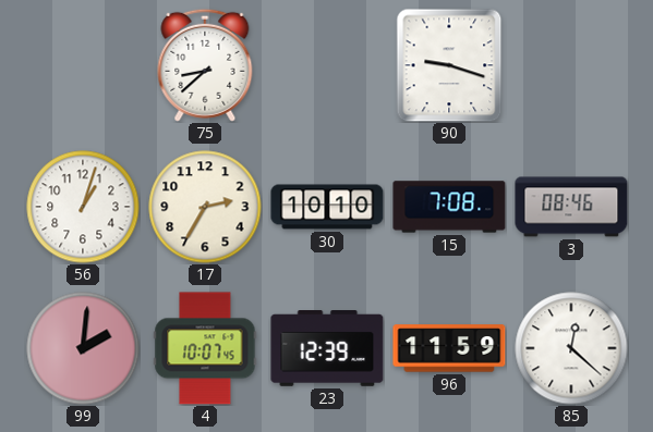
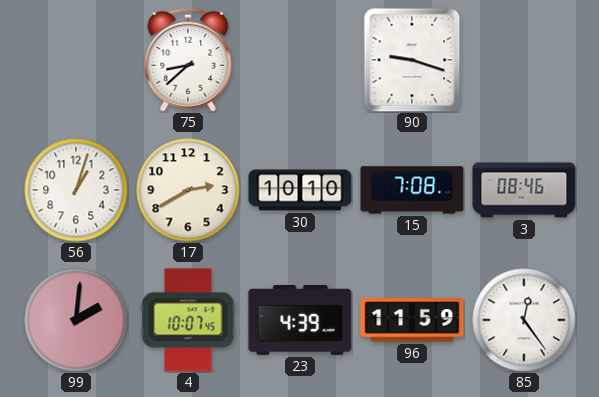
17: 2:35 -> 2:40
23: 12:39 -> 4:39
85: 12:22 -> 12:24
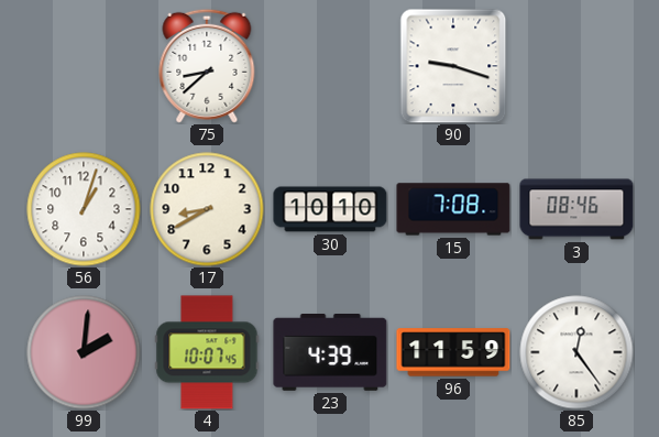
17: 2:40 -> 8:40
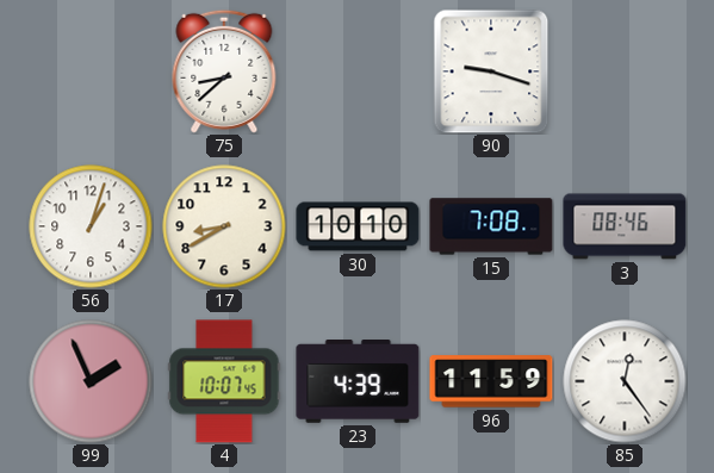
99: 2:01 -> 1:56
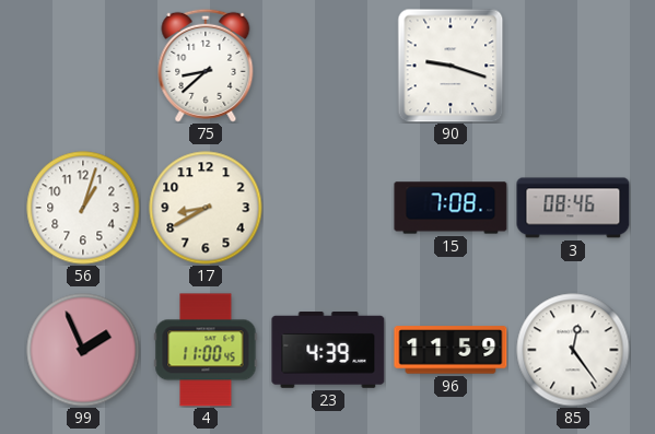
30: 10:10 -> none
4: 10:07 -> 11:00
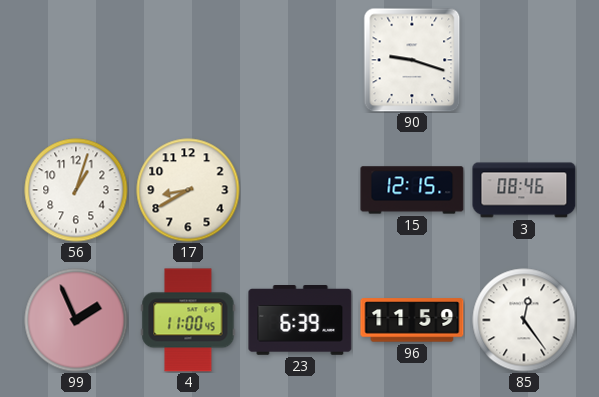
75: 8:38 -> none
15: 7:08 -> 12:15
23: 4:39 -> 6:39
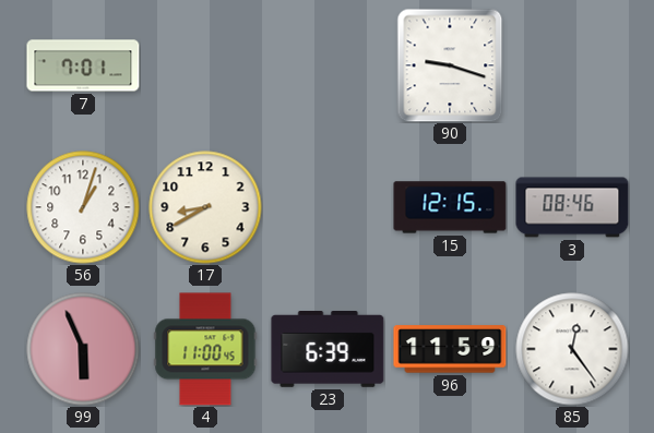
7: none -> 7:01
99: 1:56 -> 5:56
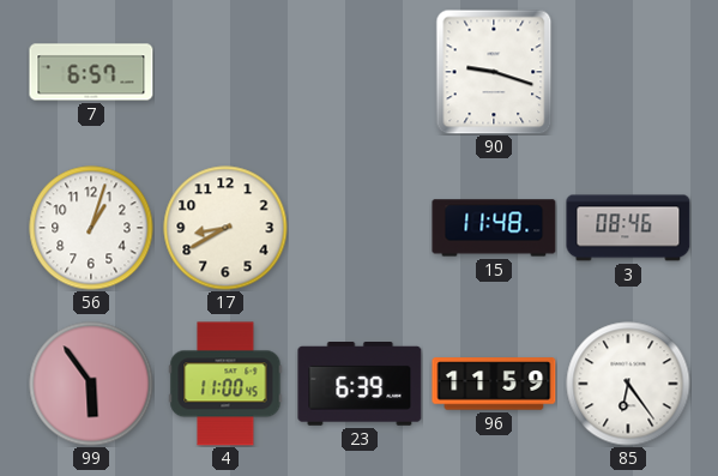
7: 7:01 -> 6:57
15: 12:15 -> 11:48
99: 5:56 -> 5:54
85: 12:24 -> 6:24
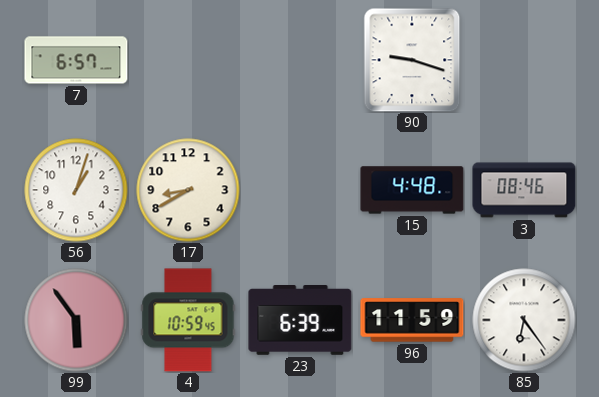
15: 11:48 -> 4:48
4: 11:00 -> 10:59
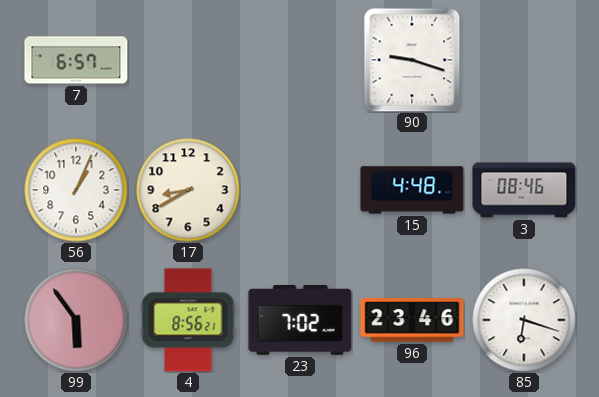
56: 1:03 -> 1:04
4: 10:59 -> 8:56
23: 6:39 -> 7:02
96: 11:59 -> 23:46
85: 6:24 -> 6:18
